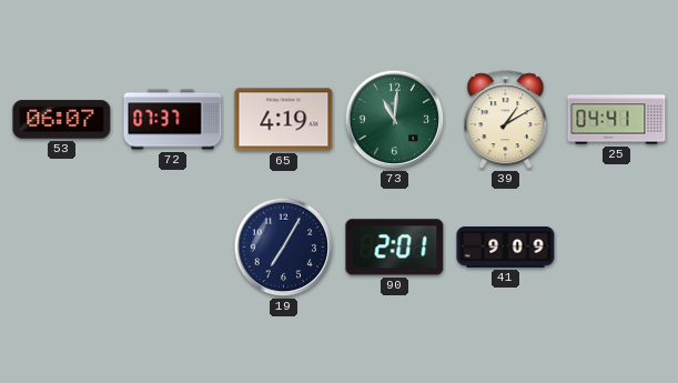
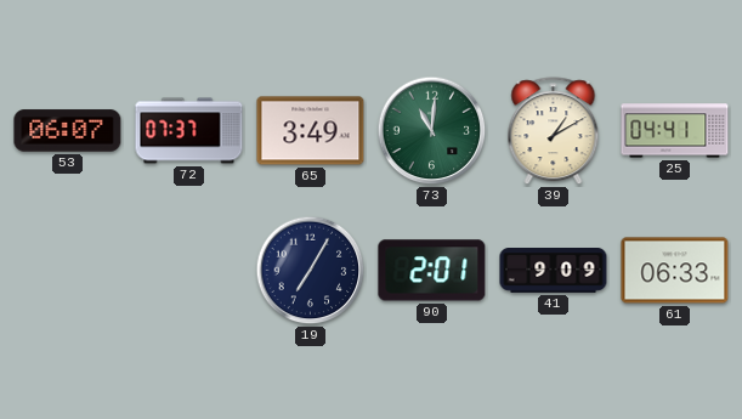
65: 4:19 -> 3:49
61: none -> 06:33
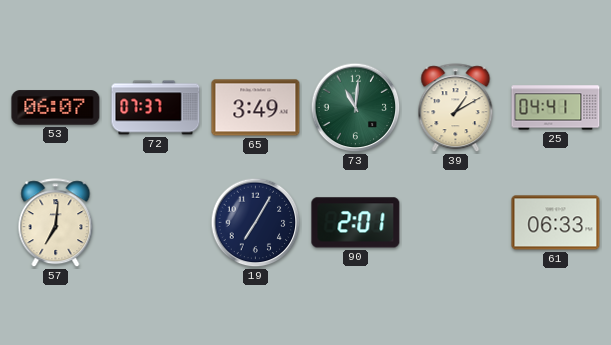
57: none -> 7:01
41: 9:09 -> none
